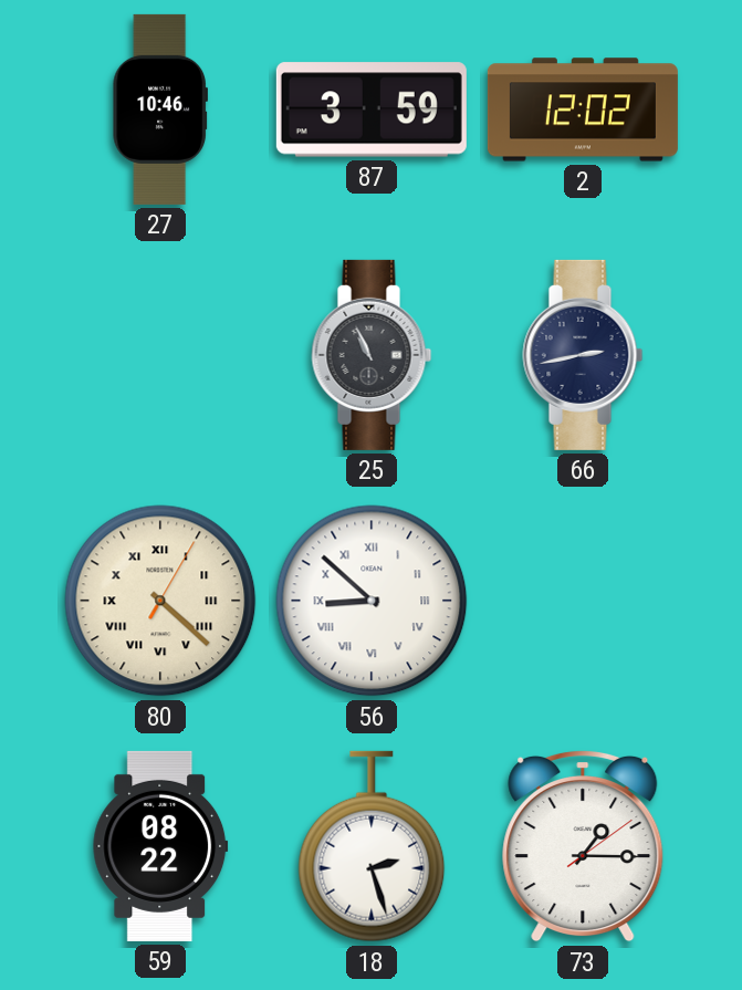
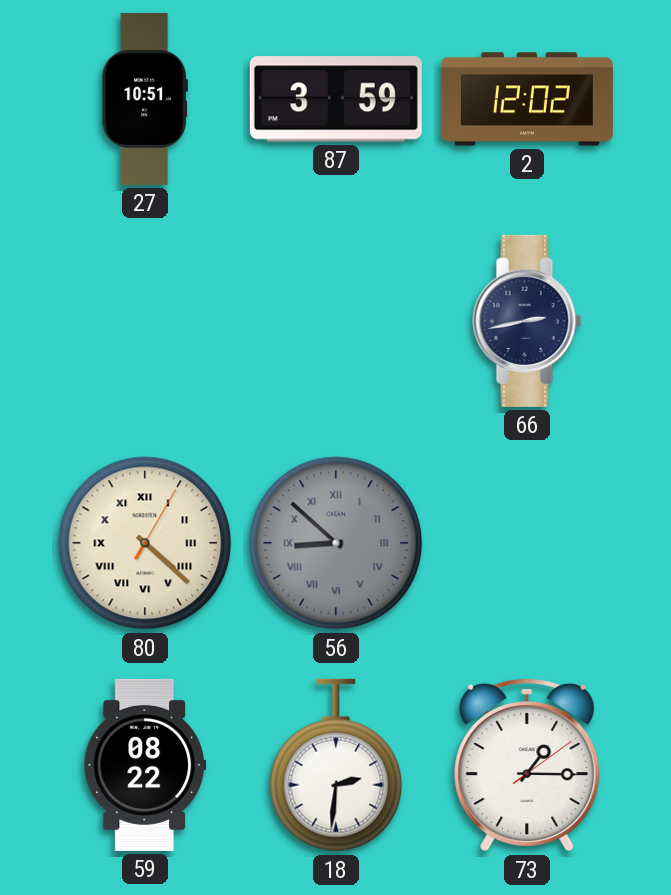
27: 10:46 -> 10:51
25: 10:56 -> none
56 dial: white -> grey
18: 2:27 -> 2:31
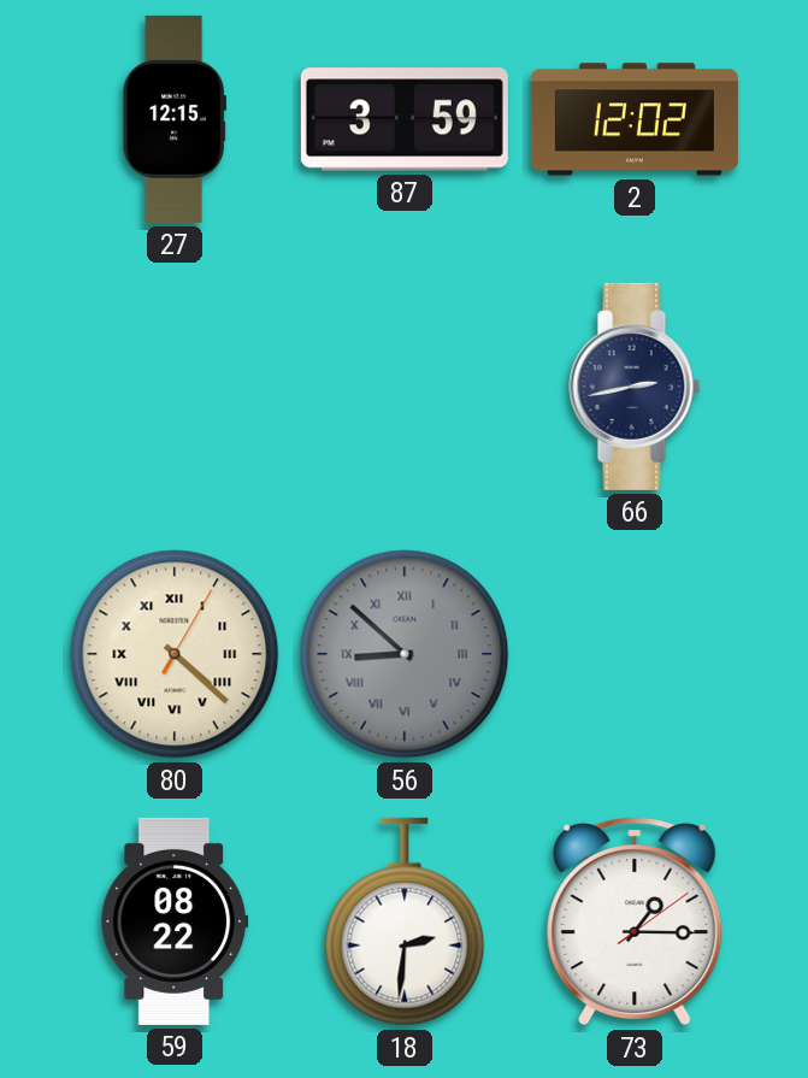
27: 10:51 -> 12:15
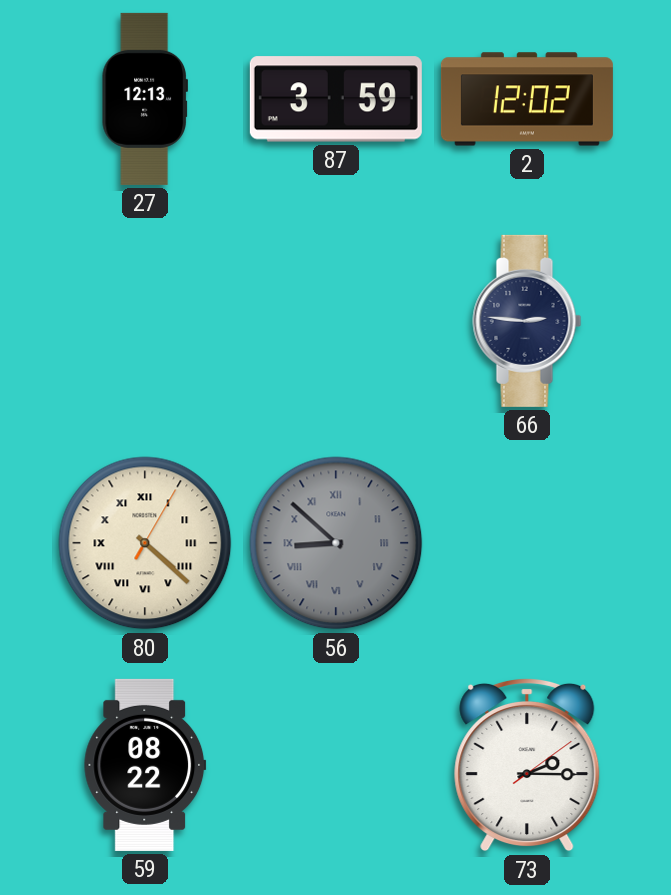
27: 12:15 -> 12:13
66: 2:43 -> 2:46
18: 2:31 -> none
73: 1:15 -> 2:15
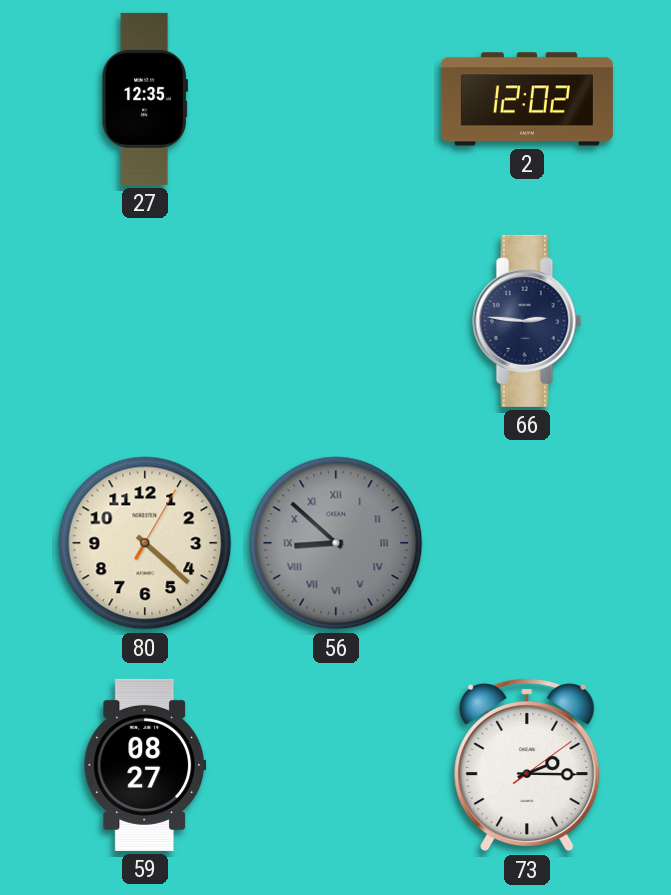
27: 12:13 -> 12:35
87: 3:59 -> none
80 numerals: Roman -> Arabic
59: 08:22 -> 08:27
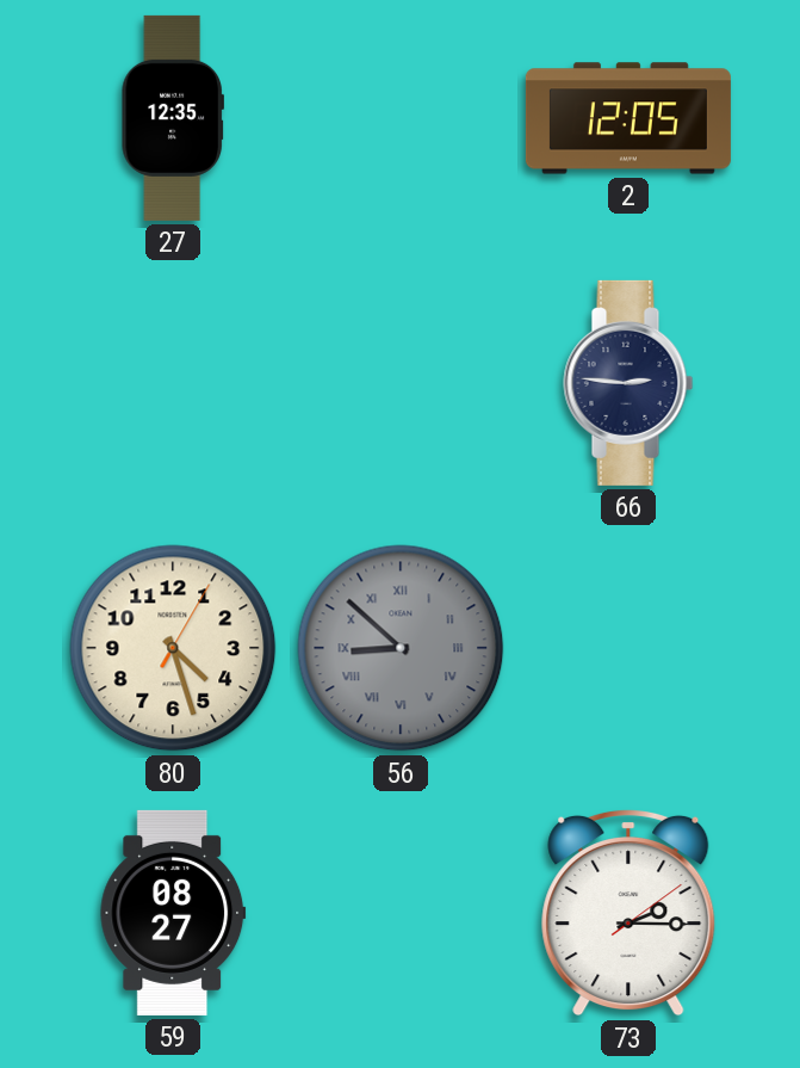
2: 12:02 -> 12:05
80: 4:22 -> 4:27
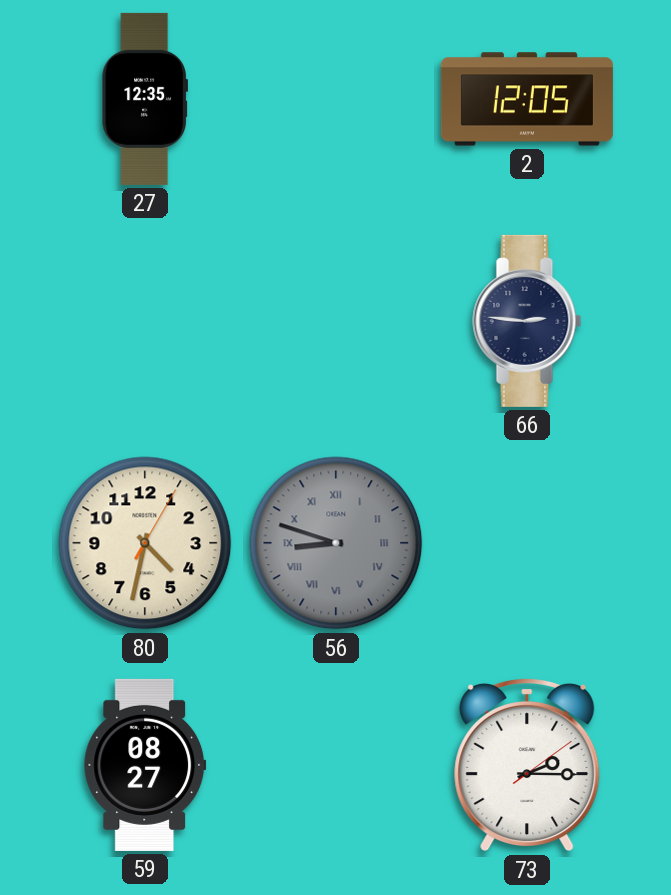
80: 4:27 -> 4:32
56: 8:52 -> 8:48
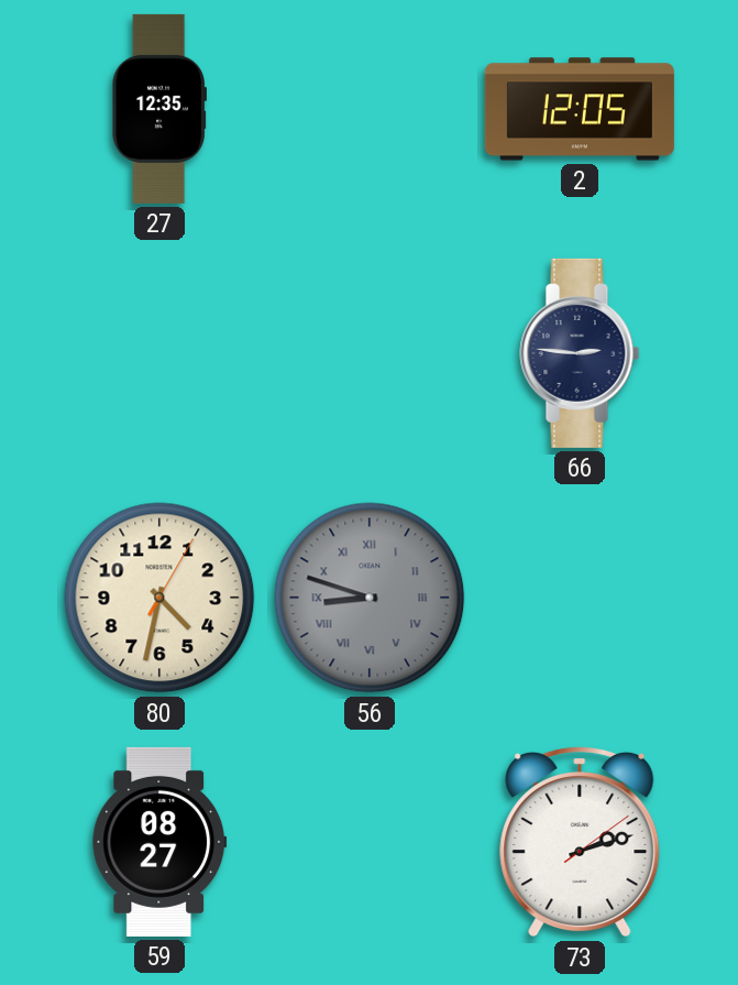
73: 2:15 -> 2:12
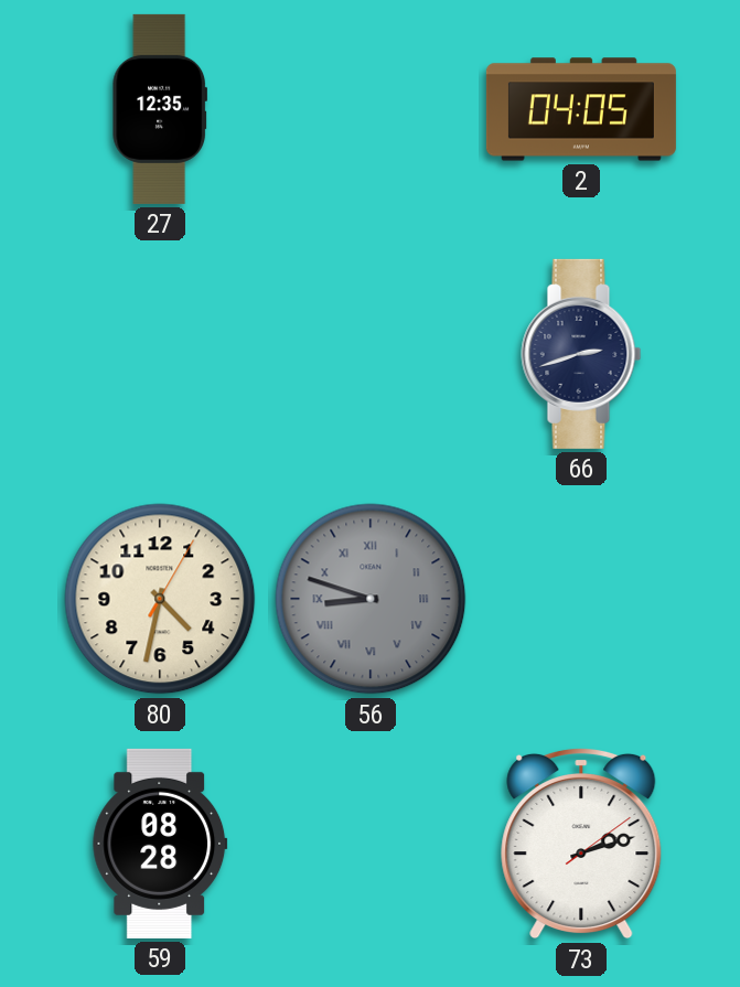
2: 12:05 -> 04:05
66: 2:46 -> 2:42
59: 08:27 -> 08:28
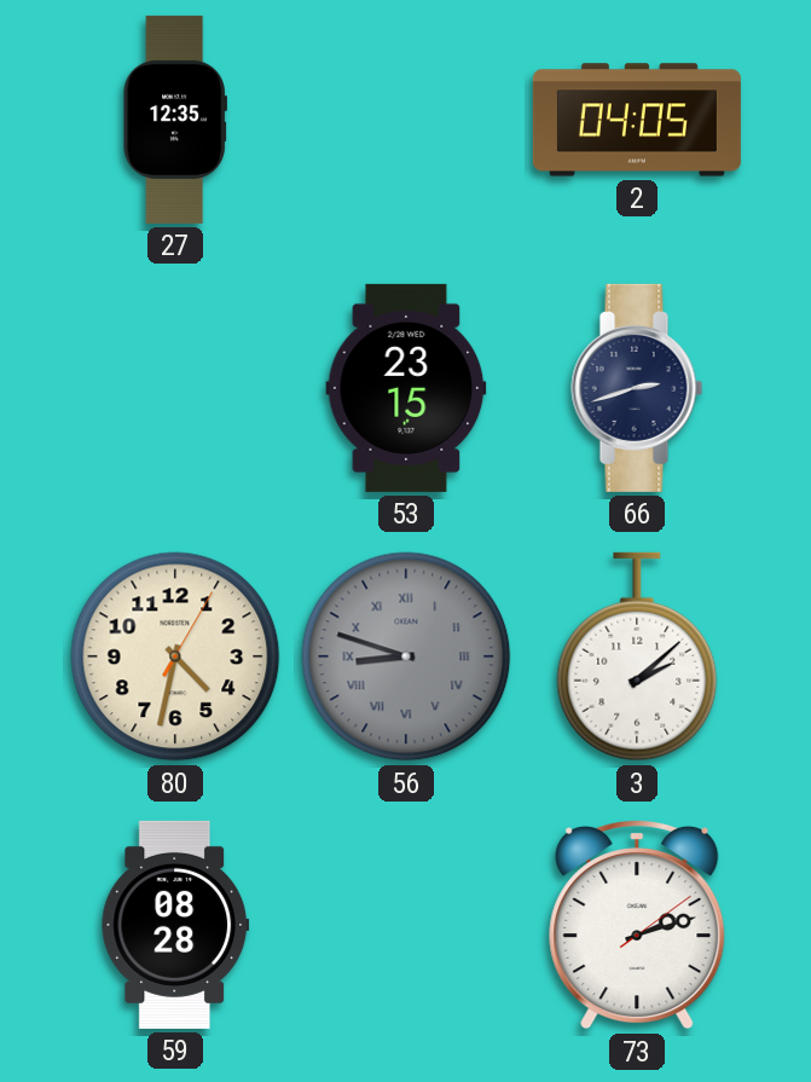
53: none -> 23:15
3: none -> 2:08
